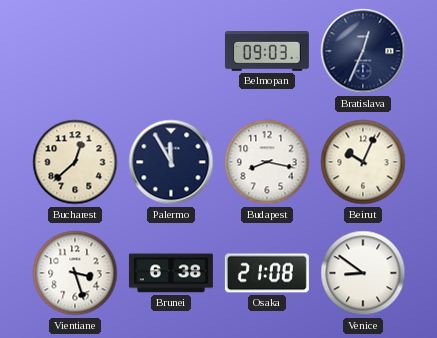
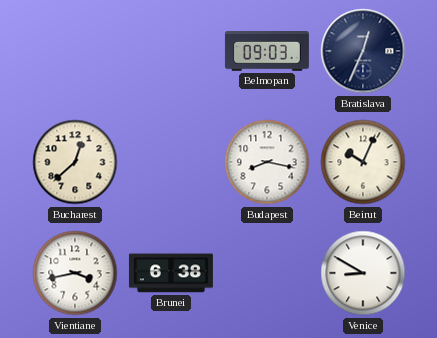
Palermo: 11:55 -> none
Vientiane: 3:27 -> 3:43
Osaka: 21:08 -> none
Venice: 8:51 -> 8:50
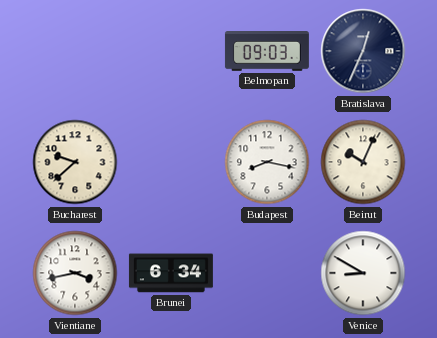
Bucharest: 12:38 -> 9:38
Brunei: 6:38 -> 6:34
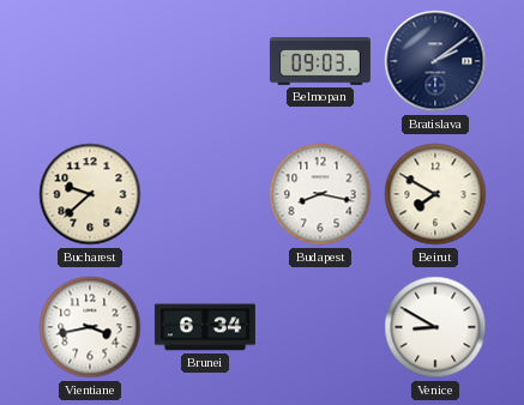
Bratislava: 12:34 -> 2:09
Beirut: 10:04 -> 7:50
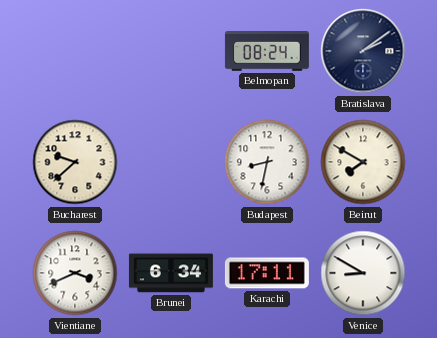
Belmopan: 09:03 -> 08:24
Budapest: 8:17 -> 8:32
Vientiane: 3:43 -> 3:41
Karachi: none -> 17:11
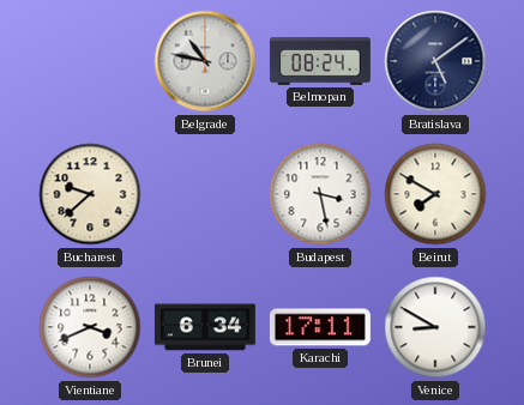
Belgrade: none -> 10:47
Bratislava: 2:09 -> 5:09
Budapest: 8:32 -> 3:28
